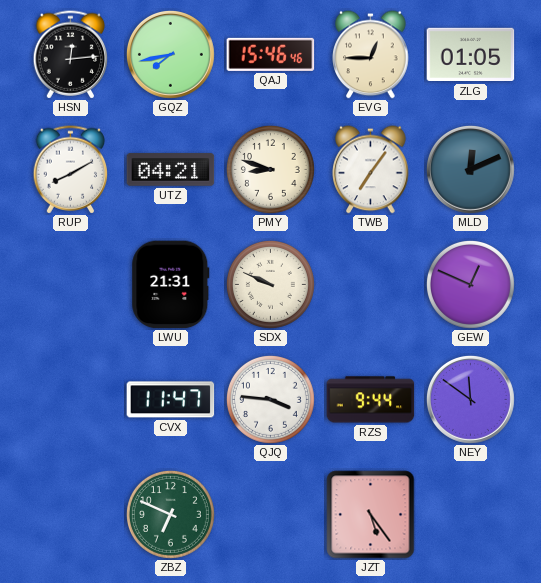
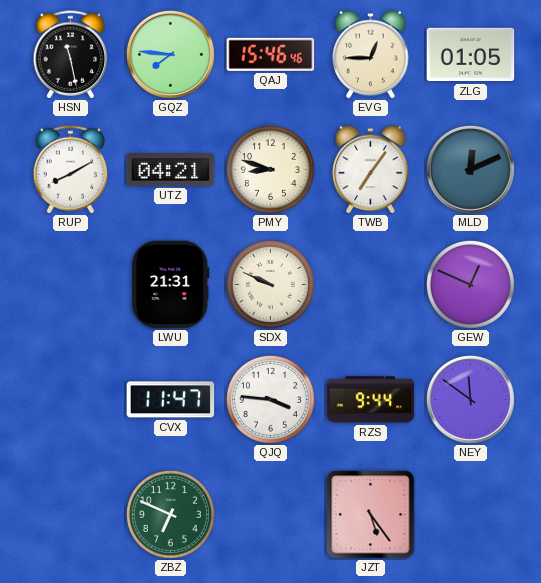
HSN: 12:14 -> 11:28
GQZ: 7:43 -> 7:46
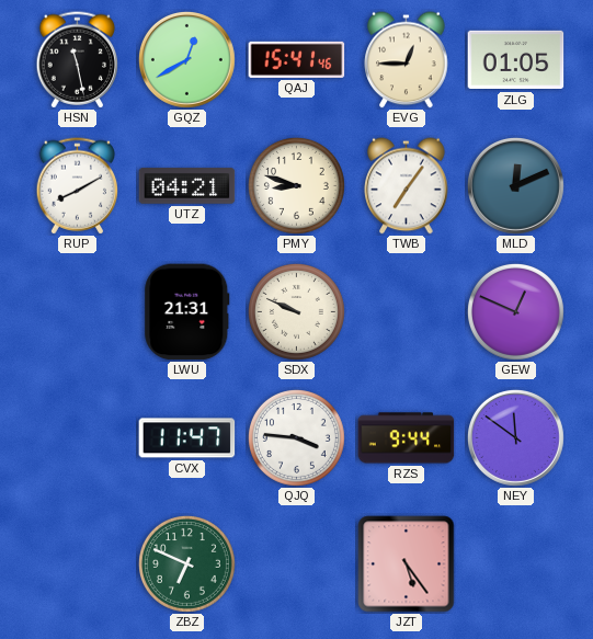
GQZ: 7:46 -> 12:40
QAJ: 15:46 -> 15:41
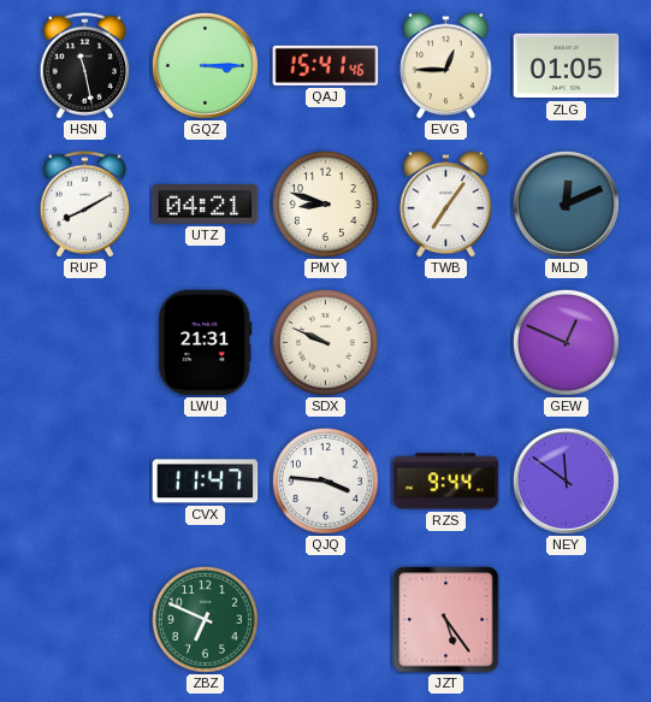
GQZ: 12:40 -> 3:15
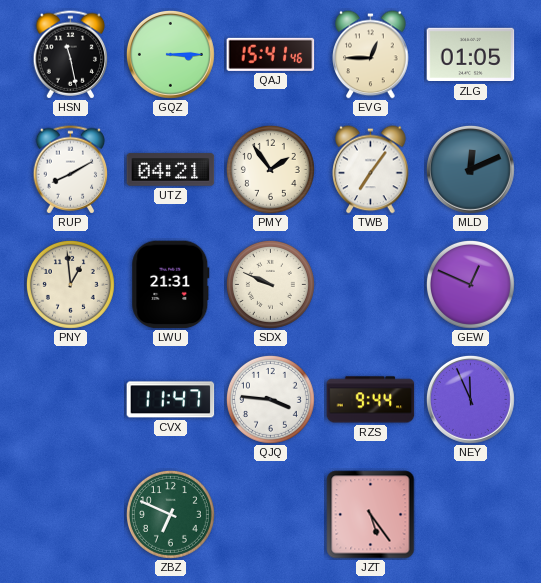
PMY: 8:48 -> 1:54
PNY: none -> 12:59
NEY: 11:51 -> 11:56
